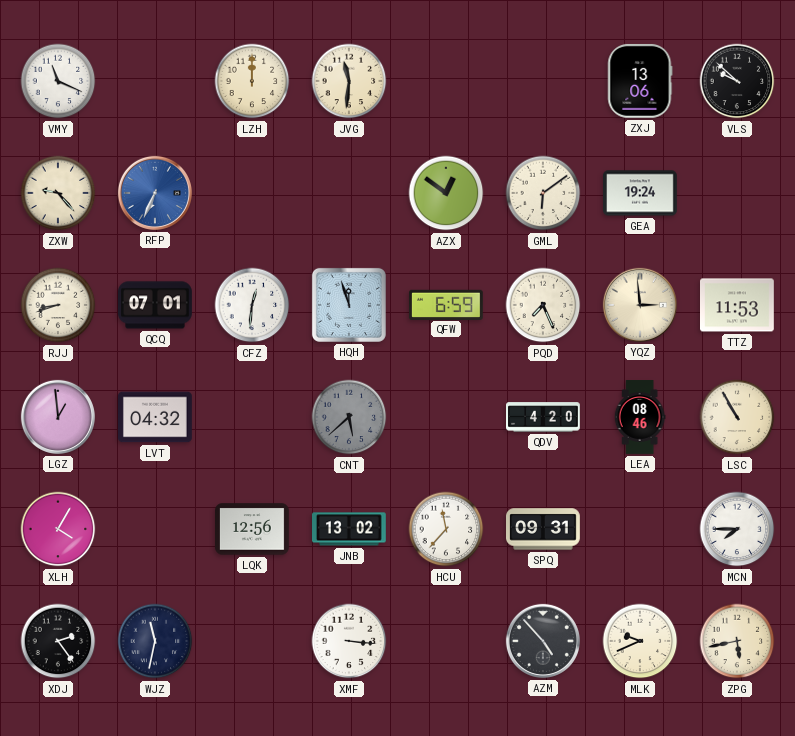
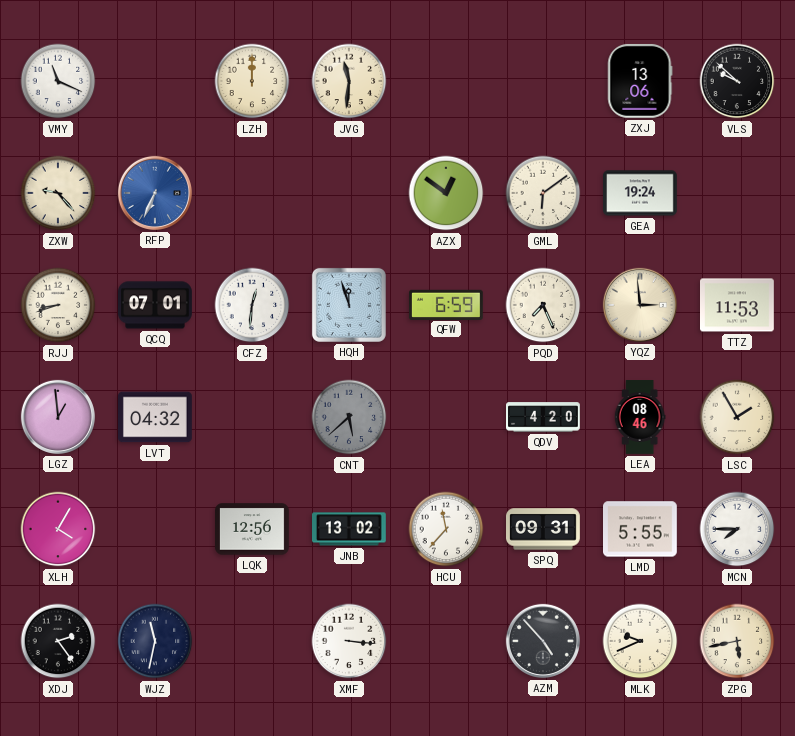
LSC: 10:55 -> 1:55
LMD: none -> 5:55
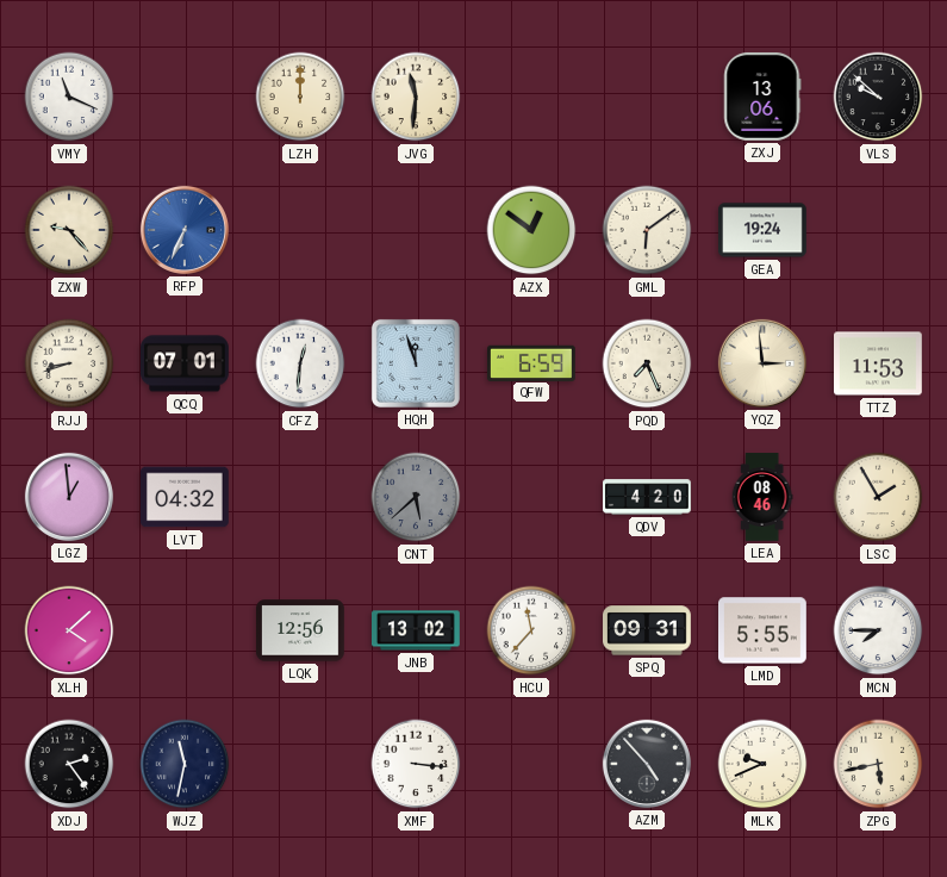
XLH: 4:05 -> 4:08
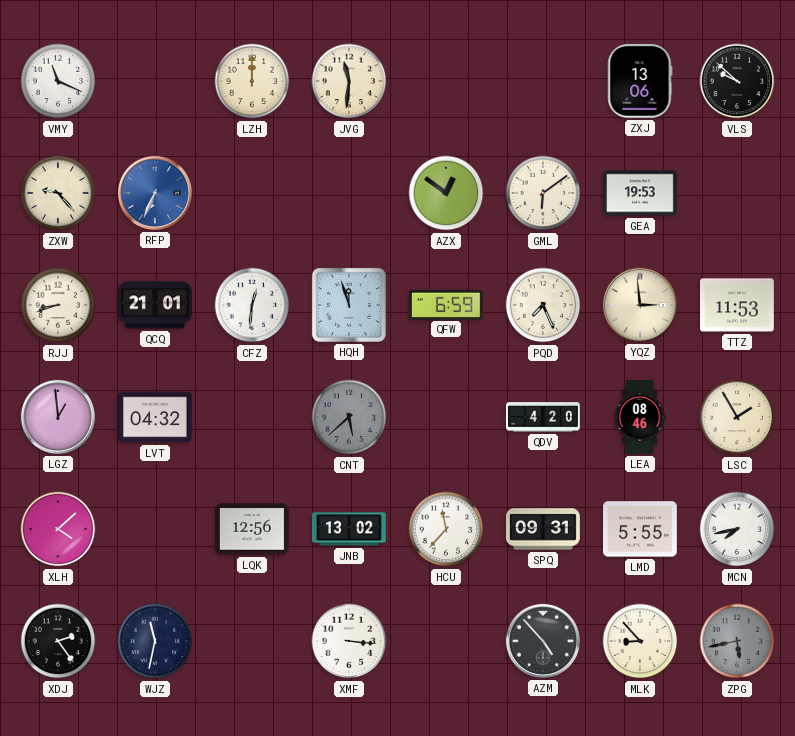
GEA: 19:24 -> 19:53
QCQ: 07:01 -> 21:01
MCN: 7:45 -> 7:43
MLK: 9:41 -> 8:53
ZPG dial: cream -> grey
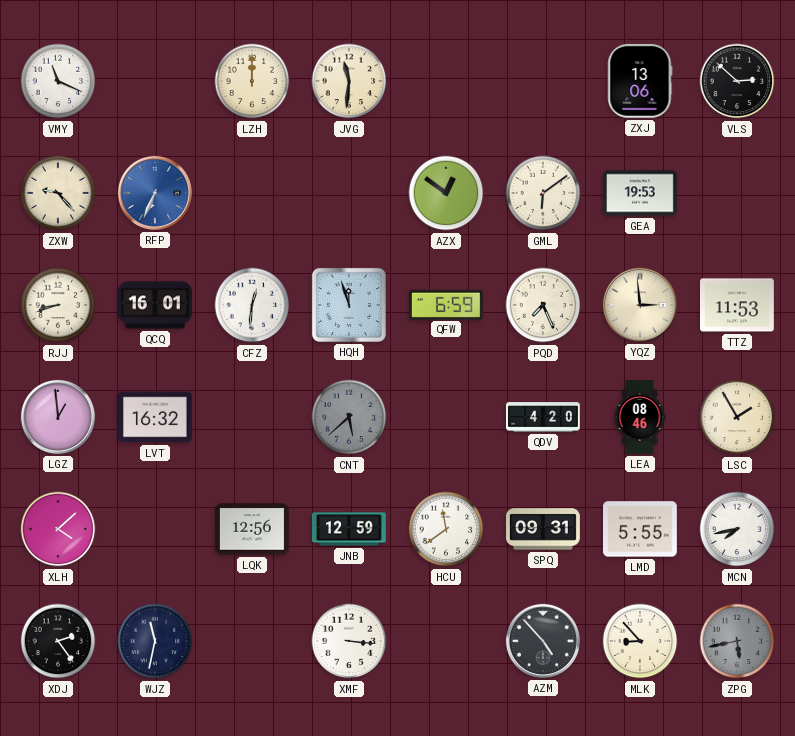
VLS: 9:52 -> 2:52
QCQ: 21:01 -> 16:01
LVT: 04:32 -> 16:32
JNB: 13:02 -> 12:59
HCU: 11:37 -> 11:39
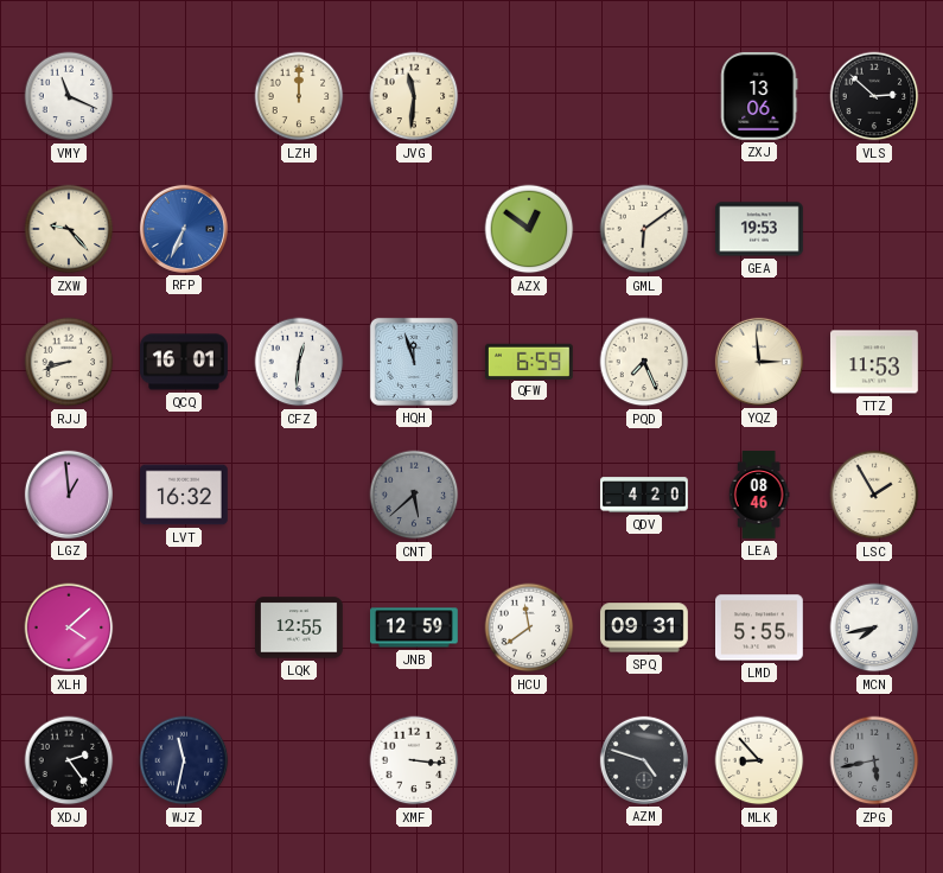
LQK: 12:56 -> 12:55
AZM: 4:53 -> 4:48
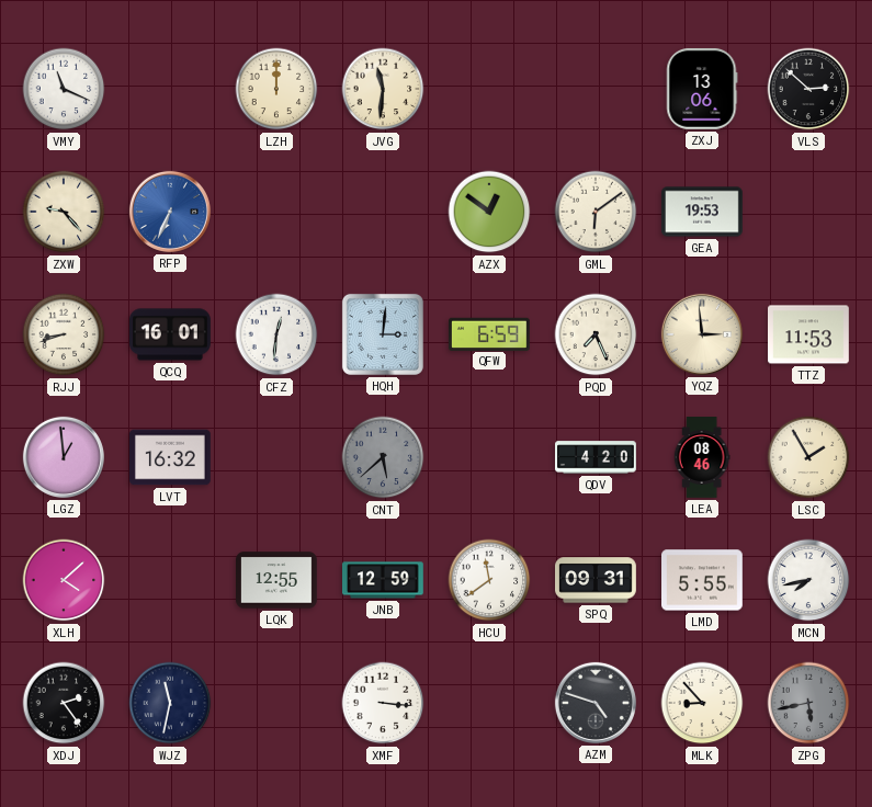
HQH: 11:57 -> 3:01
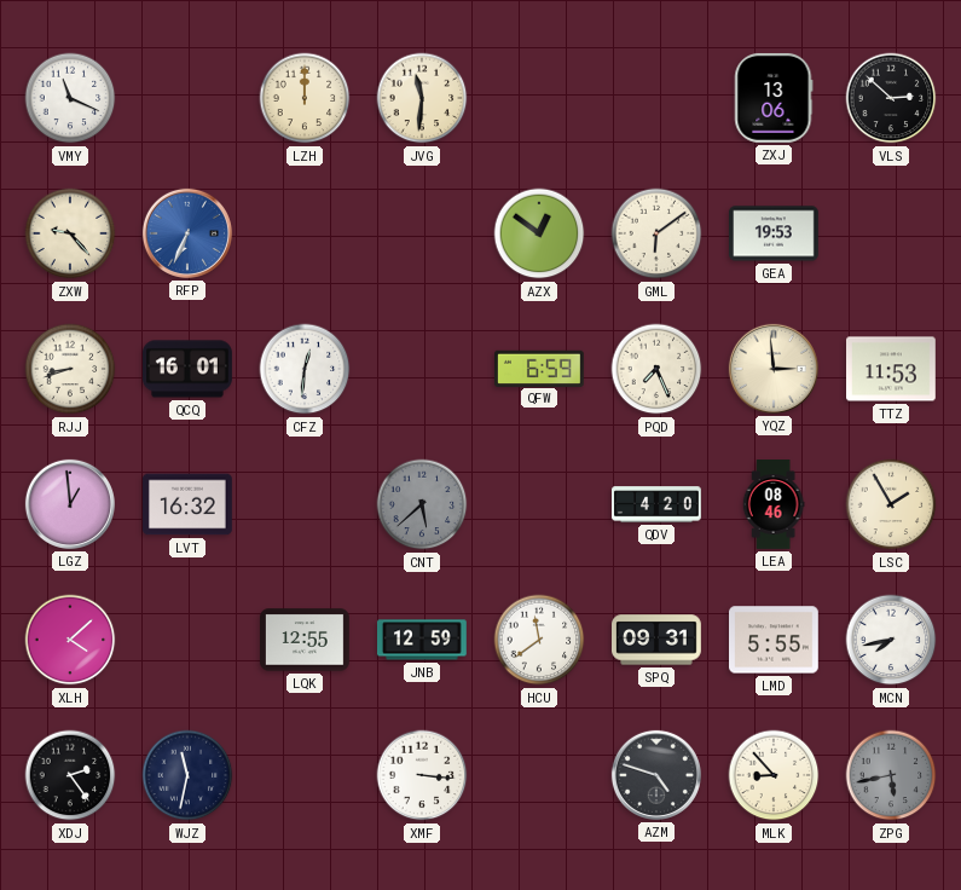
HQH: 3:01 -> none
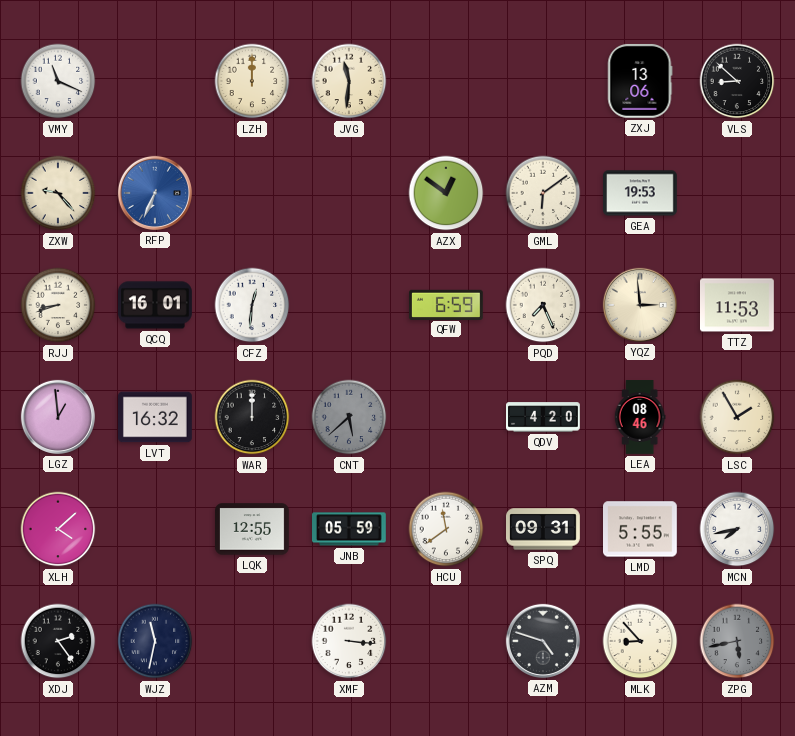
VLS: 2:52 -> 8:52
WAR: none -> 12:00
JNB: 12:59 -> 05:59
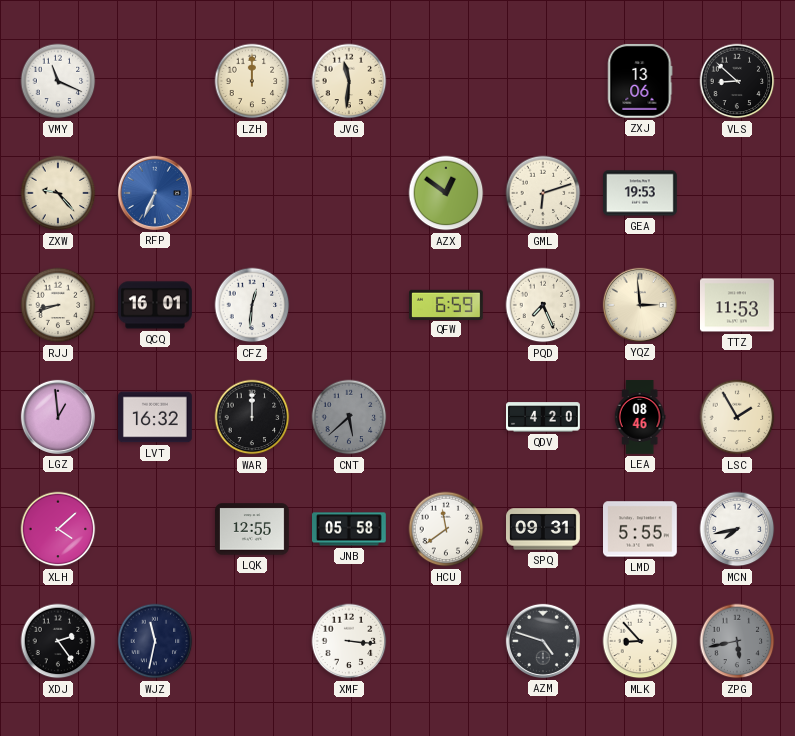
GML: 6:09 -> 6:12
JNB: 05:59 -> 05:58
